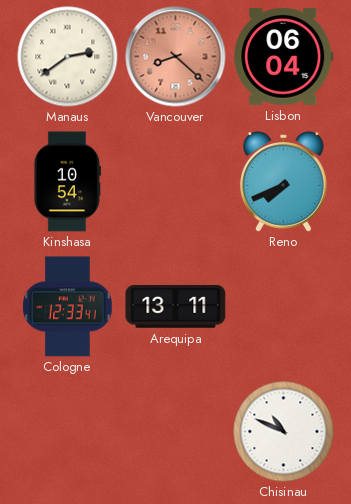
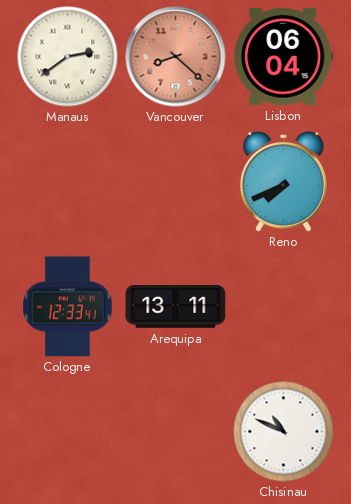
Kinshasa: 10:54 -> none
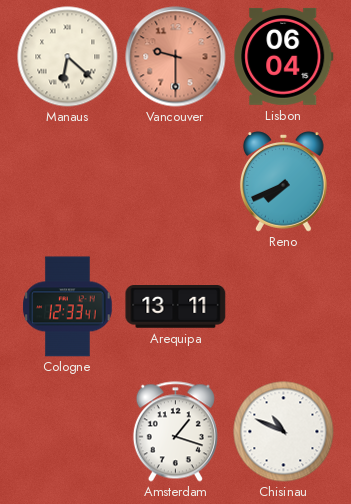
Manaus: 2:39 -> 6:22
Vancouver: 8:22 -> 9:30
Amsterdam: none -> 1:18
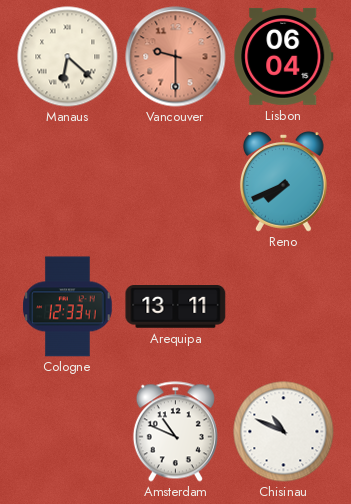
Amsterdam: 1:18 -> 10:49
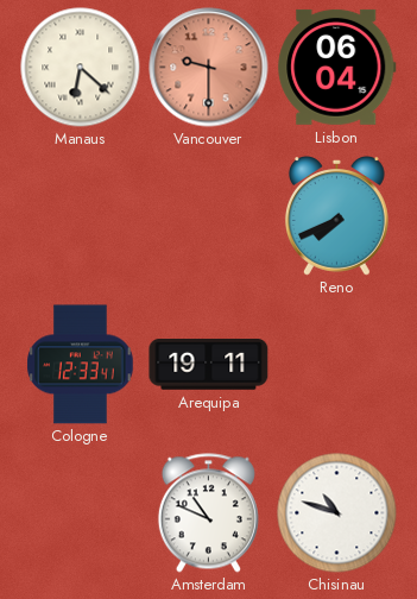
Arequipa: 13:11 -> 19:11
Chisinau: 10:49 -> 10:48
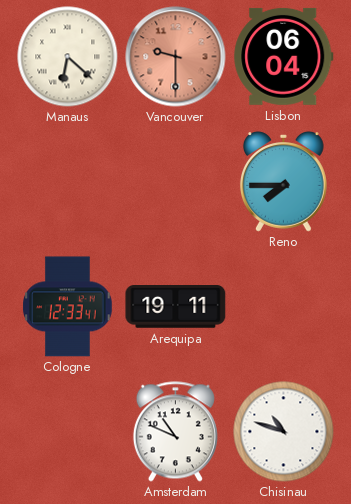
Reno: 7:41 -> 7:45
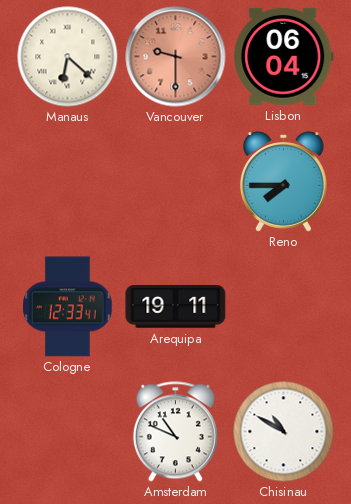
Chisinau: 10:48 -> 10:50
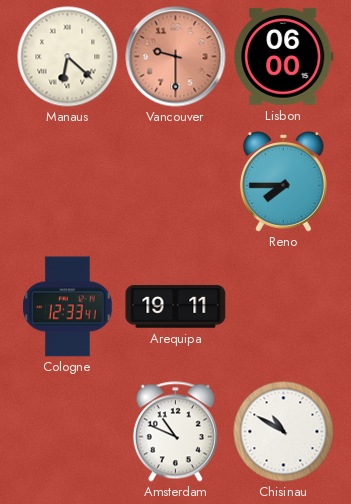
Lisbon: 06:04 -> 06:00
